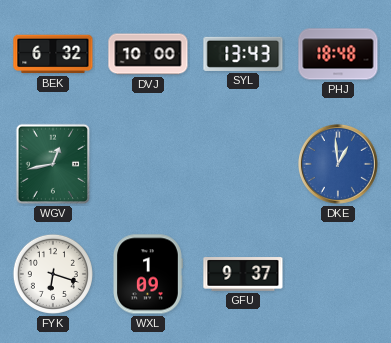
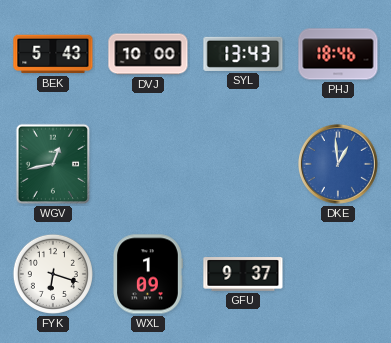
BEK: 6:32 -> 5:43
PHJ: 18:48 -> 18:46
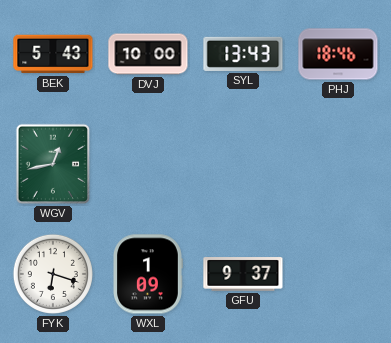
DKE: 12:59 -> none
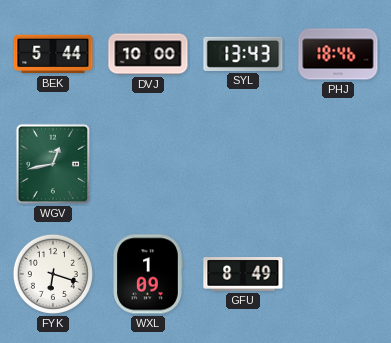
BEK: 5:43 -> 5:44
GFU: 9:37 -> 8:49
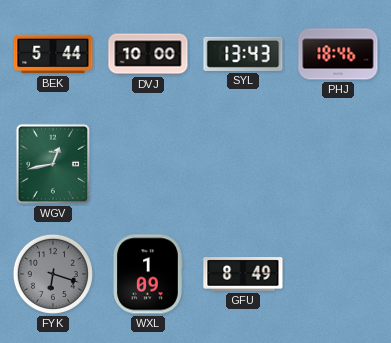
FYK dial: white -> grey
